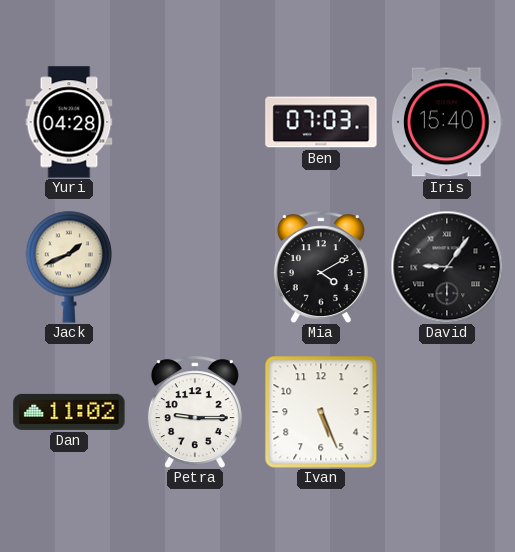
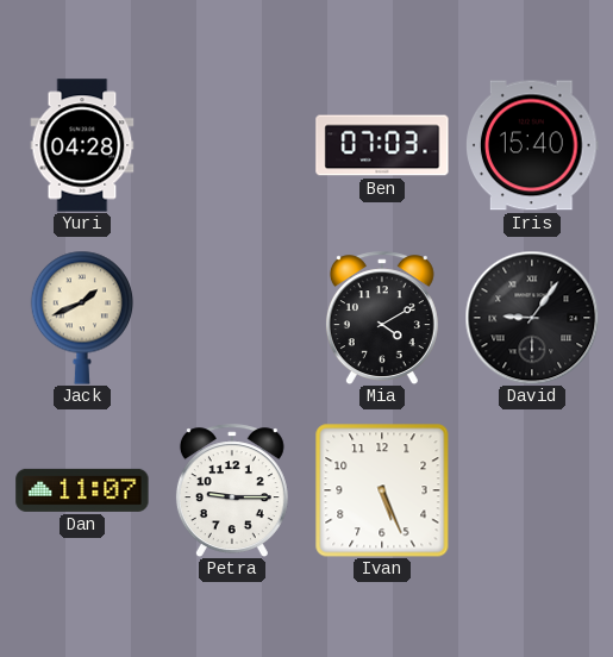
Dan: 11:02 -> 11:07
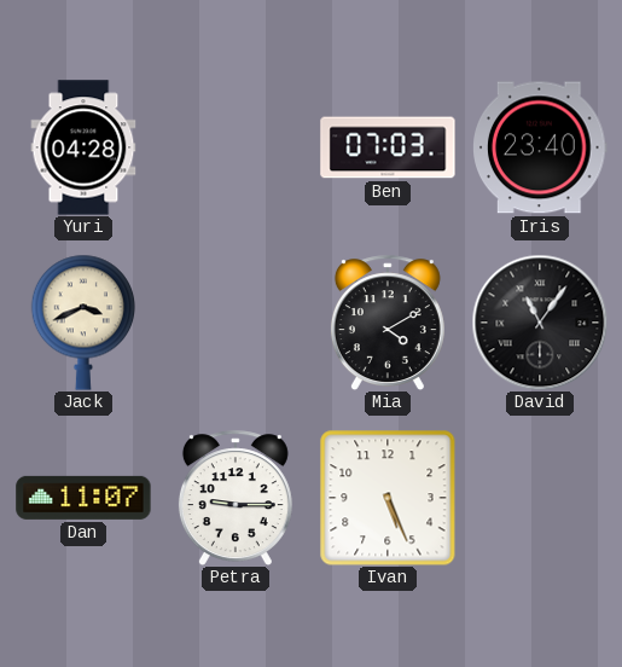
Iris: 15:40 -> 23:40
Jack: 1:41 -> 3:41
David: 9:06 -> 11:06
